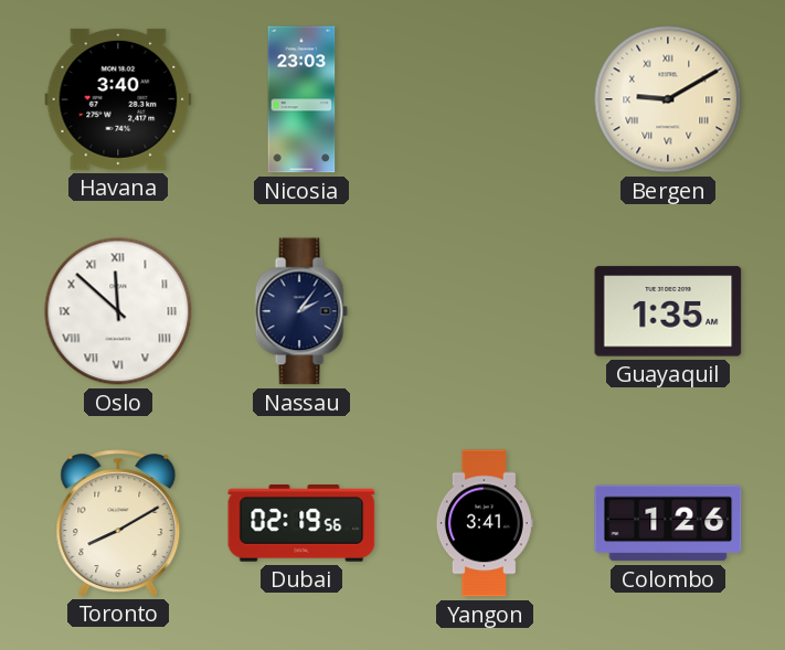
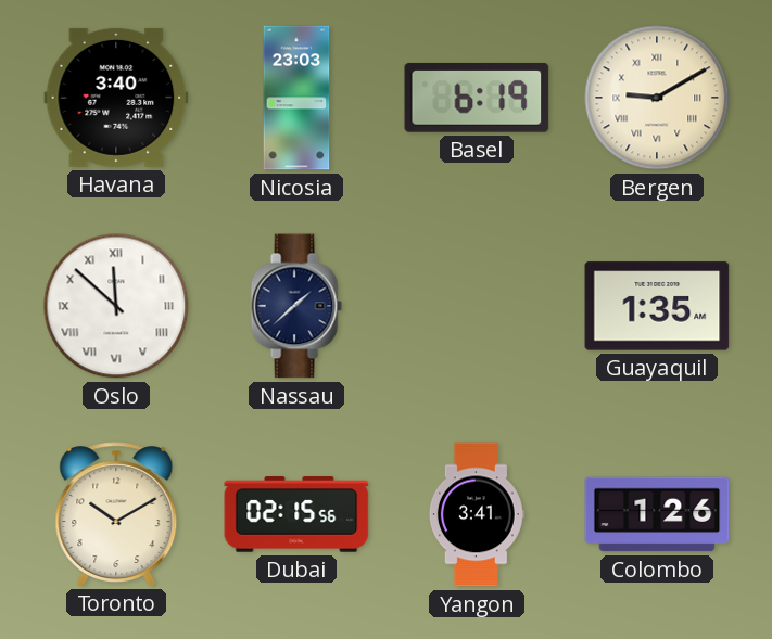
Basel: none -> 6:19
Nassau: 2:06 -> 1:38
Toronto: 8:10 -> 10:10
Dubai: 02:19 -> 02:15
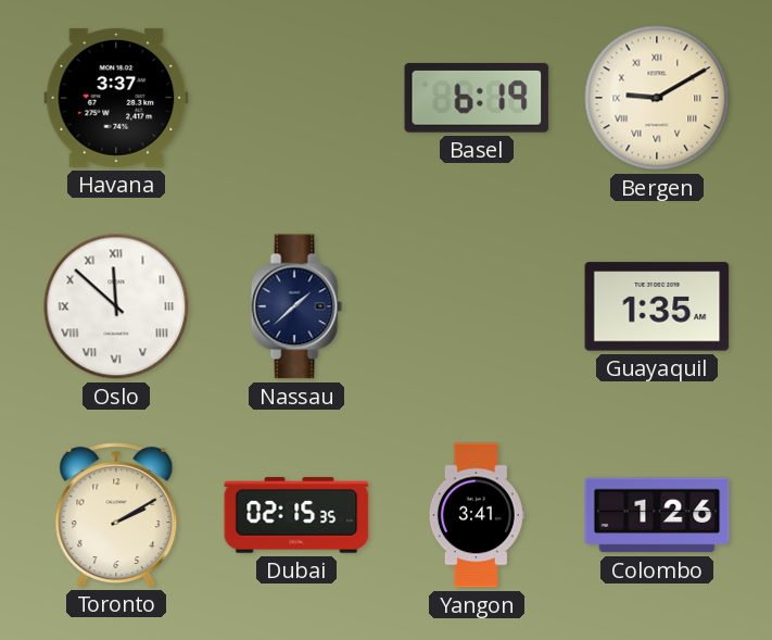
Havana: 3:40 -> 3:37
Nicosia: 23:03 -> none
Toronto: 10:10 -> 2:10
Dubai: 02:15:56 -> 02:15:35
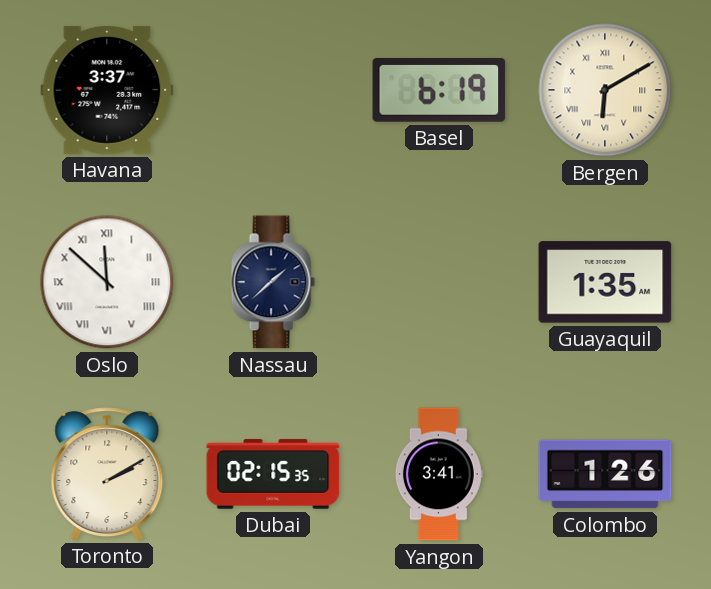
Bergen: 9:10 -> 6:10
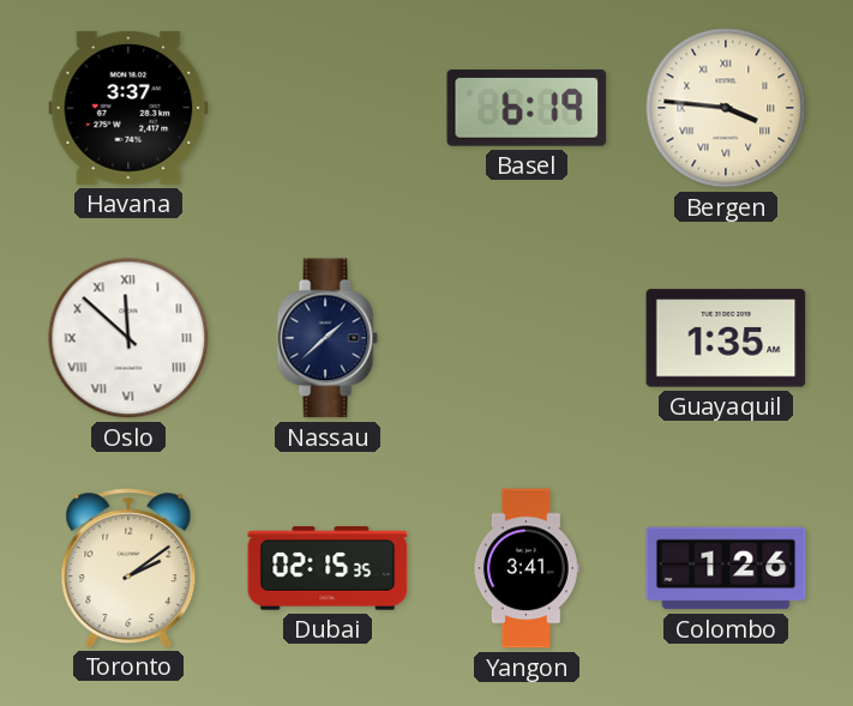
Bergen: 6:10 -> 3:46
Toronto: 2:10 -> 2:09
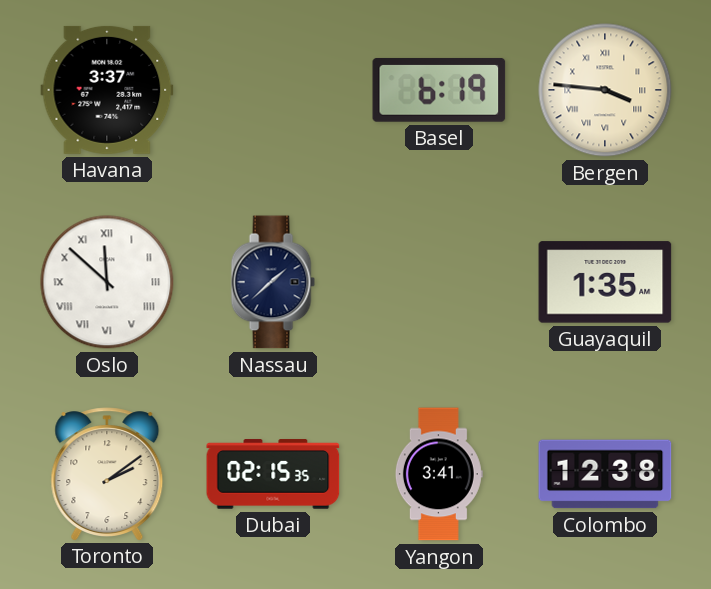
Colombo: 1:26 -> 12:38
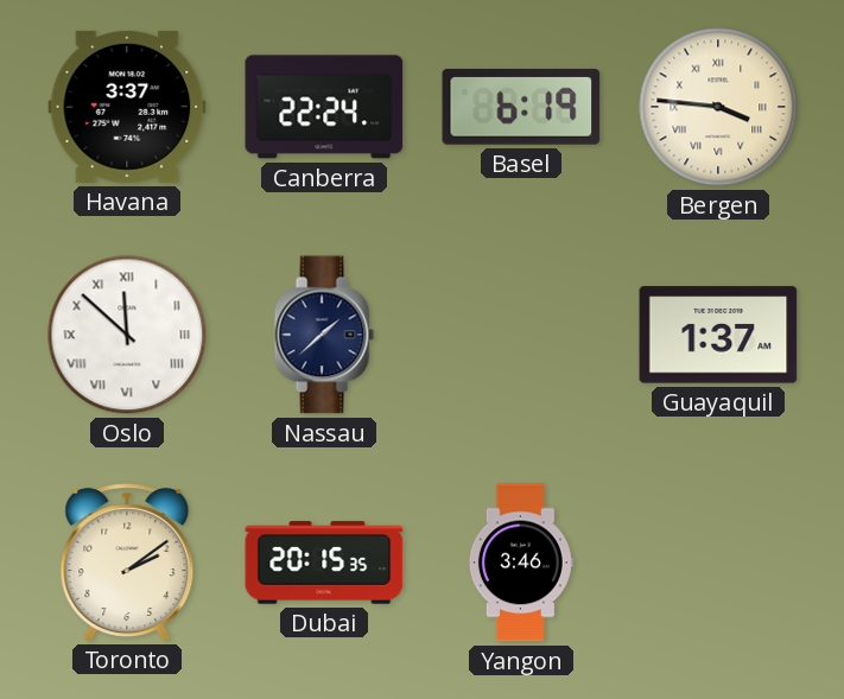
Canberra: none -> 22:24
Guayaquil: 1:35 -> 1:37
Dubai: 02:15 -> 20:15
Yangon: 3:41 -> 3:46
Colombo: 12:38 -> none
